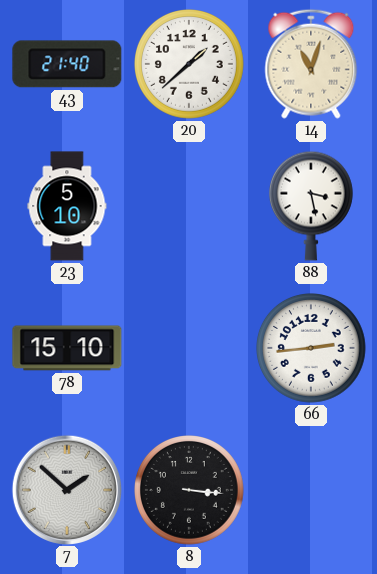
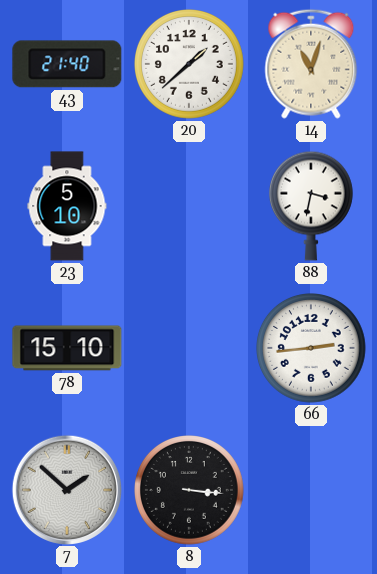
88: 3:28 -> 3:32
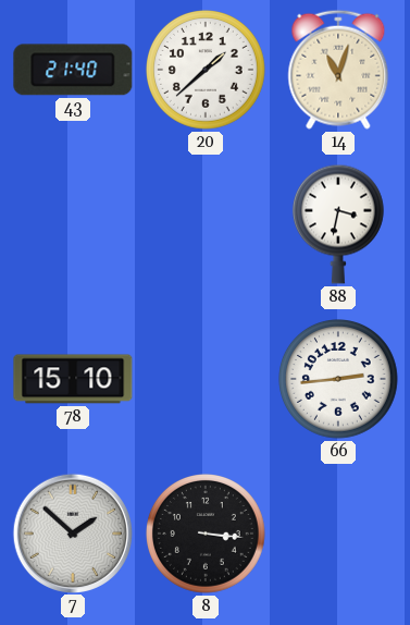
23: 5:10 -> none
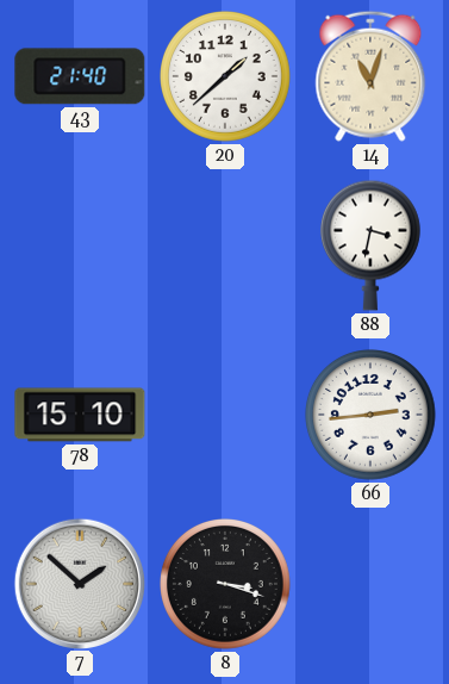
8: 3:16 -> 3:18
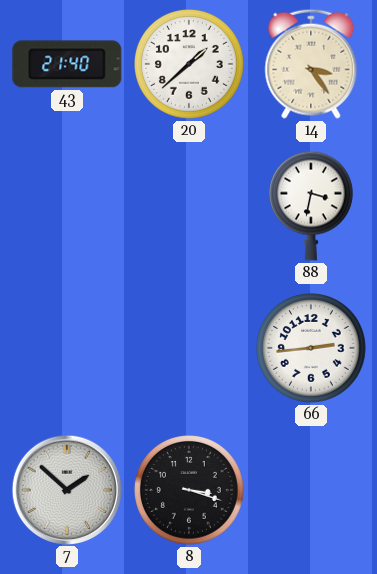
14: 11:03 -> 3:24
78: 15:10 -> none
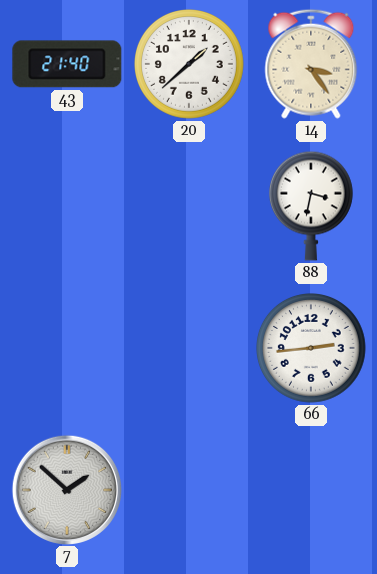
8: 3:18 -> none
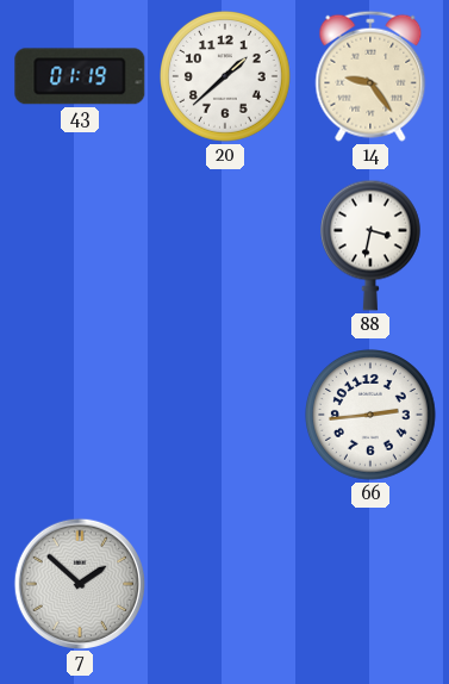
43: 21:40 -> 01:19
14: 3:24 -> 9:24
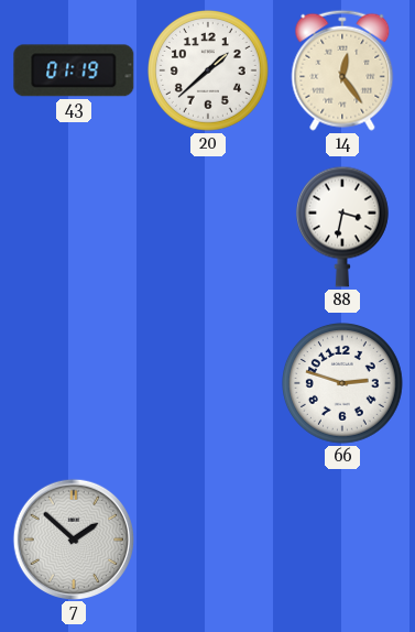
14: 9:24 -> 12:24
66: 2:44 -> 2:48
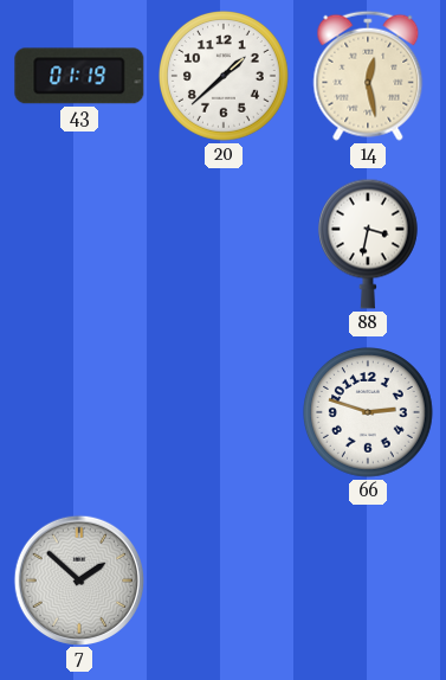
14: 12:24 -> 12:28
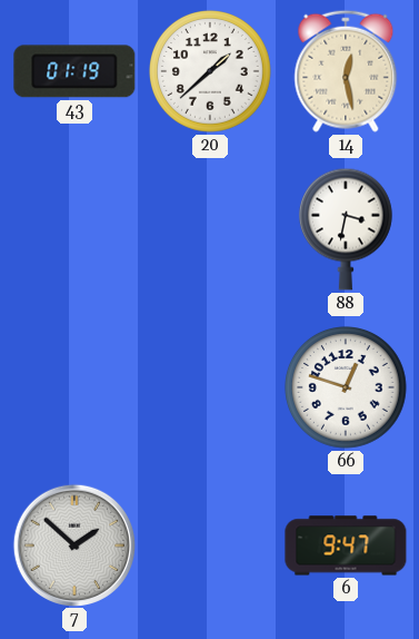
66: 2:48 -> 12:48
6: none -> 9:47
